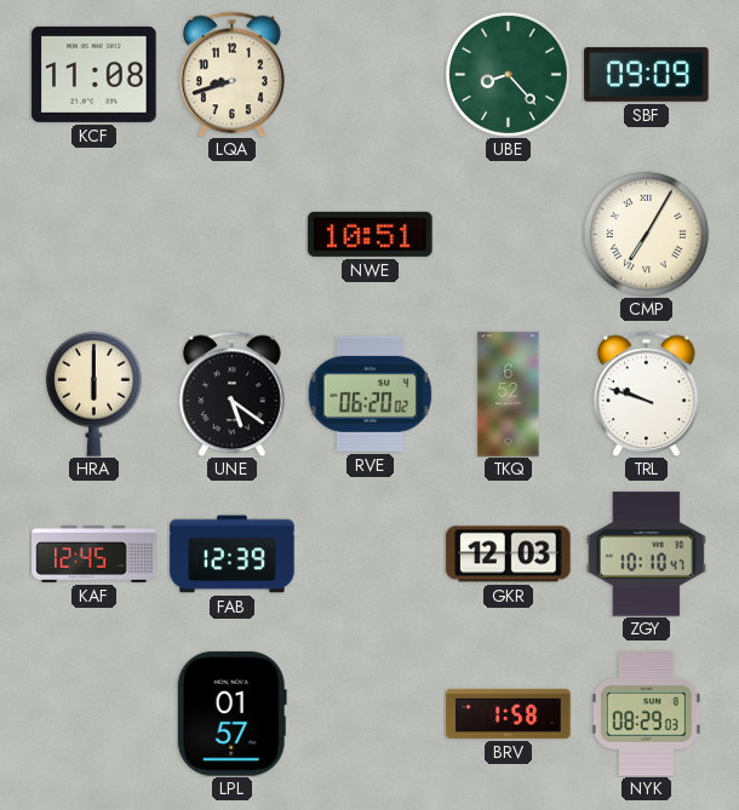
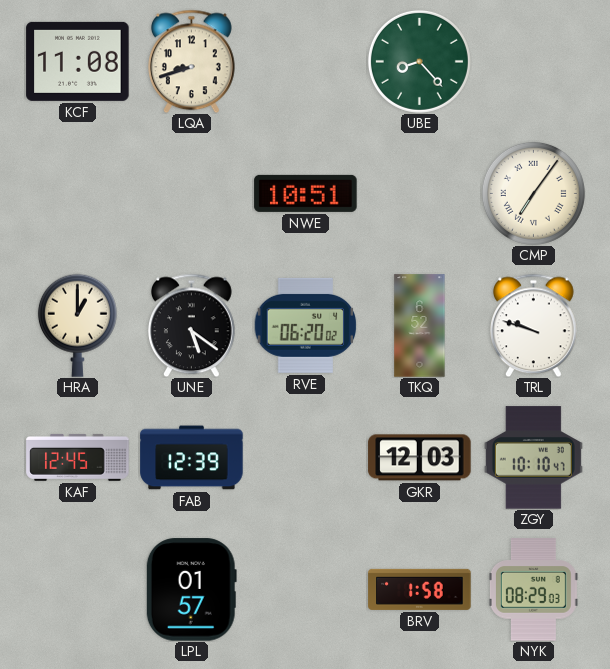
SBF: 09:09 -> none
CMP: 7:05 -> 7:06
HRA: 6:00 -> 1:00
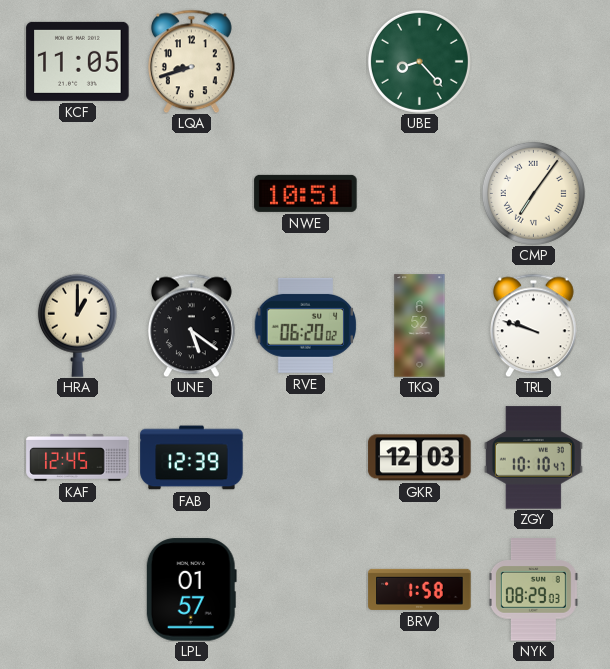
KCF: 11:08 -> 11:05
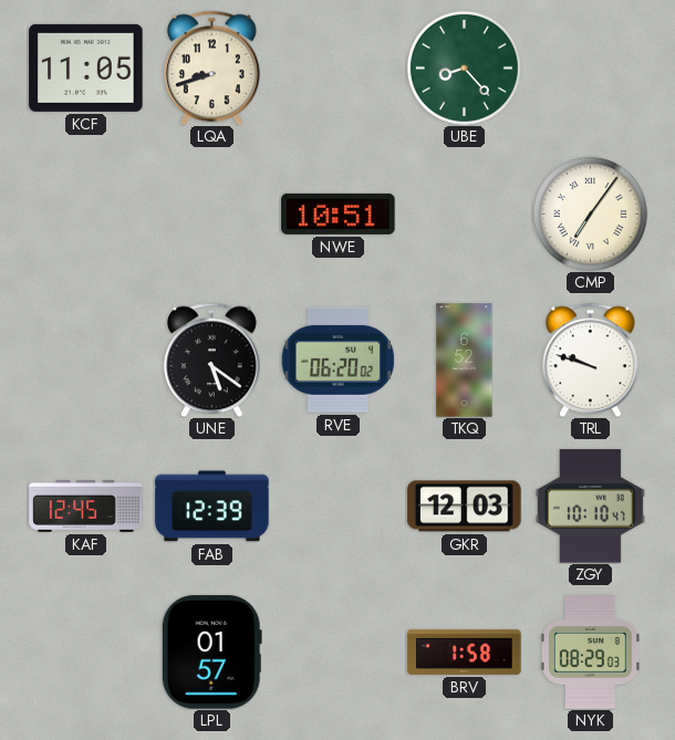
HRA: 1:00 -> none
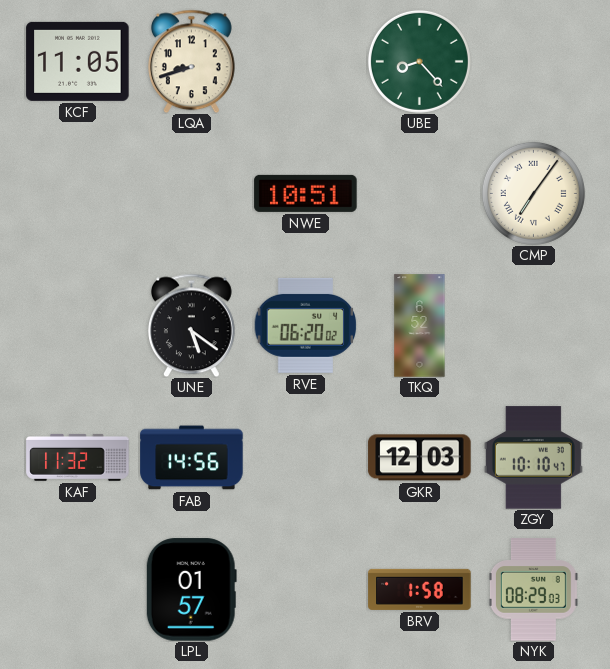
TRL: 9:48 -> none
KAF: 12:45 -> 11:32
FAB: 12:39 -> 14:56
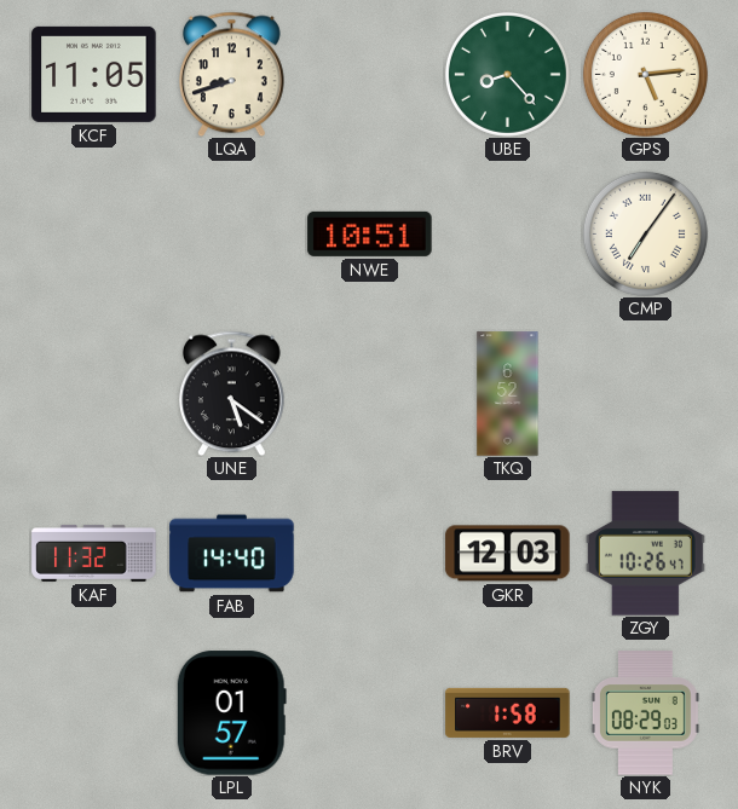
GPS: none -> 5:14
RVE: 06:20 -> none
FAB: 14:56 -> 14:40
ZGY: 10:10 -> 10:26
